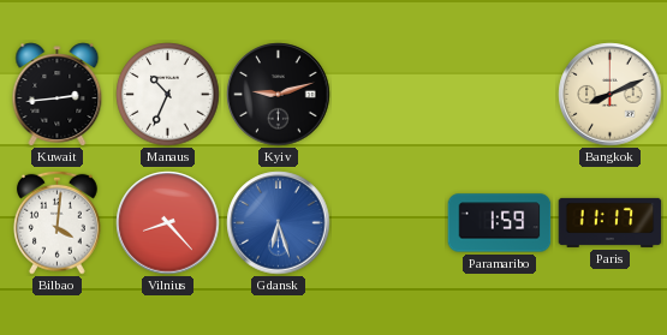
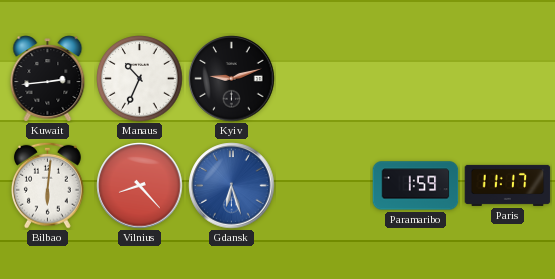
Bangkok: 8:11 -> none
Bilbao: 4:01 -> 6:01
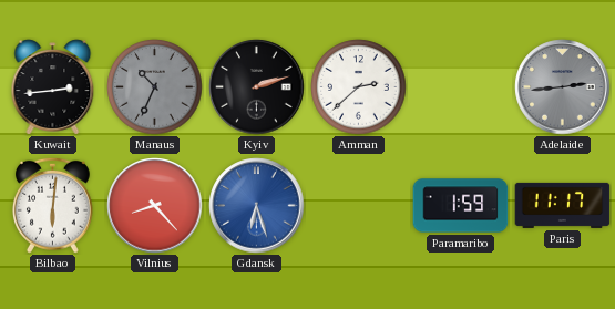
Manaus dial: white -> grey
Kyiv: 9:12 -> 2:12
Amman: none -> 2:38
Adelaide: none -> 2:44
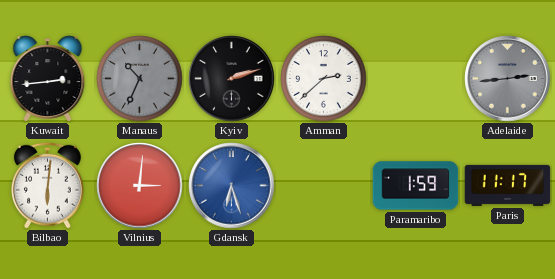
Vilnius: 8:23 -> 3:01
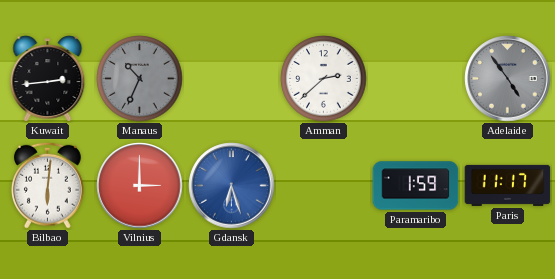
Kyiv: 2:12 -> none
Adelaide: 2:44 -> 4:54
Vilnius: 3:01 -> 3:00
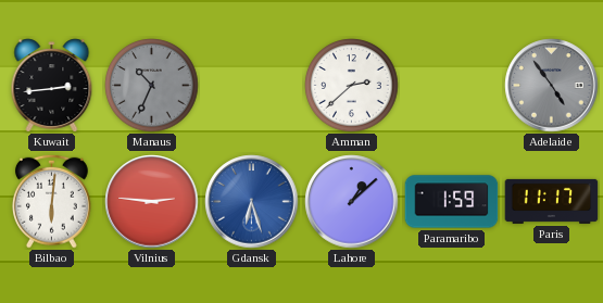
Vilnius: 3:00 -> 2:46
Lahore: none -> 1:08
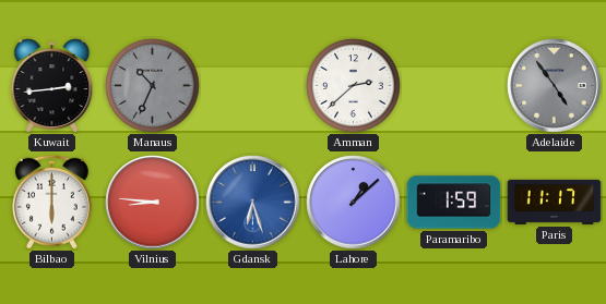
Bilbao: 6:01 -> 6:00
Vilnius: 2:46 -> 8:46
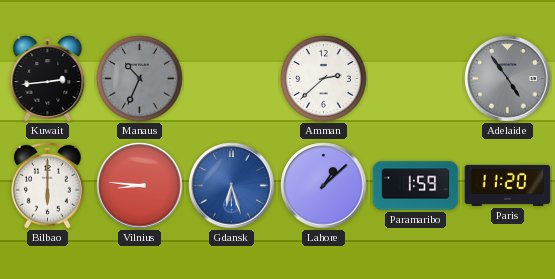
Paris: 11:17 -> 11:20
